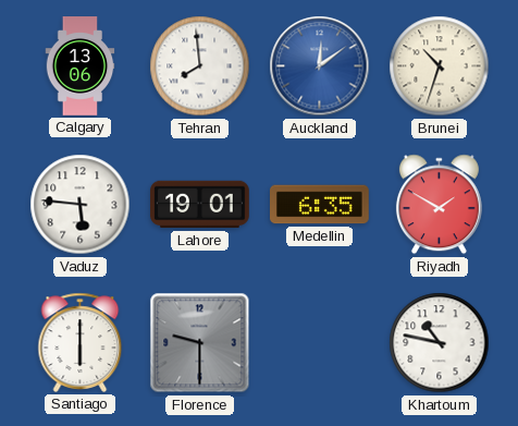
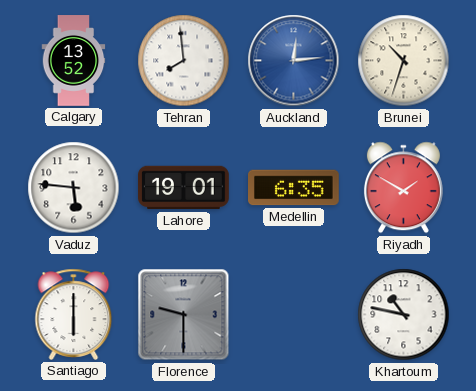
Calgary: 13:06 -> 13:52
Auckland: 12:09 -> 12:14
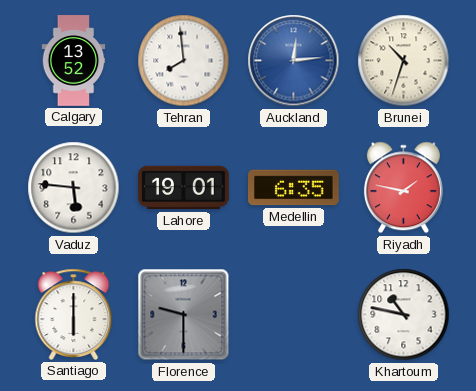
Riyadh: 1:50 -> 1:47
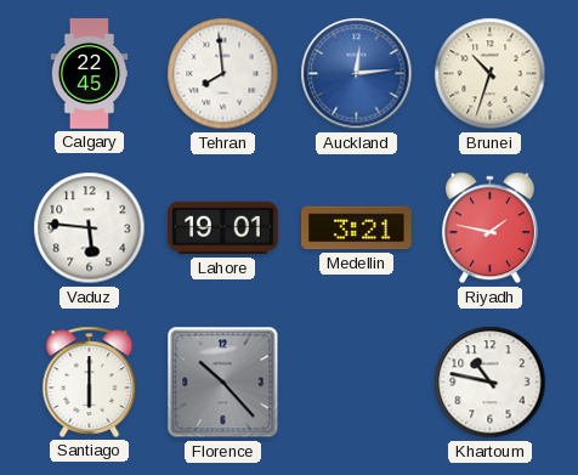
Calgary: 13:52 -> 22:45
Medellin: 6:35 -> 3:21
Florence: 9:30 -> 10:23
